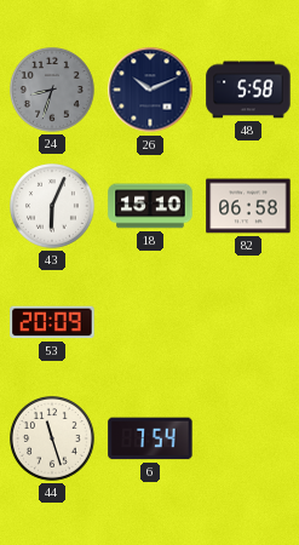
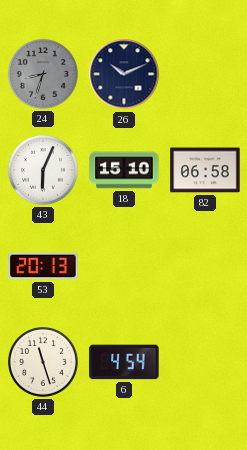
48: 5:58 -> none
53: 20:09 -> 20:13
6: 7:54 -> 4:54
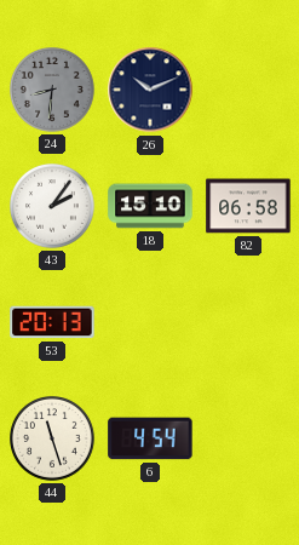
24: 8:33 -> 8:31
43: 6:04 -> 2:06
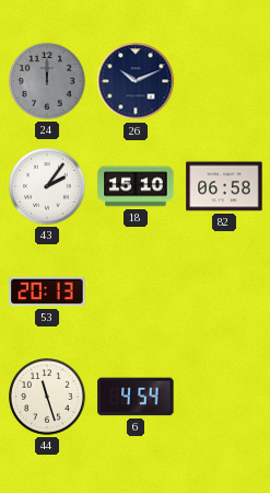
24: 8:31 -> 12:00
